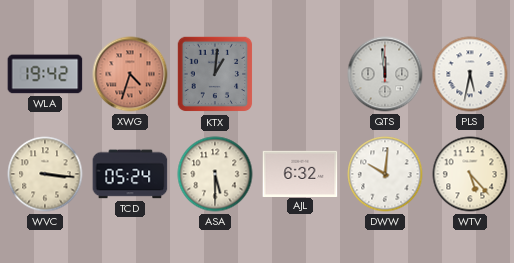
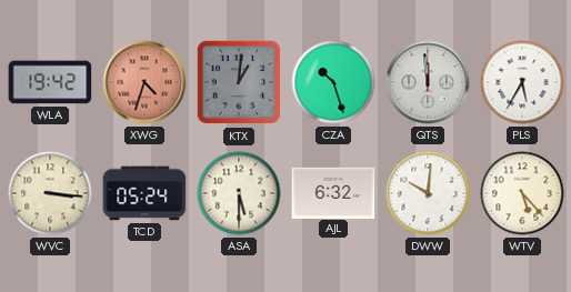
CZA: none -> 10:27
PLS: 5:32 -> 5:35
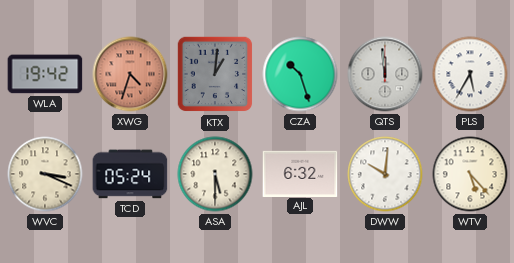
WVC: 3:16 -> 3:19
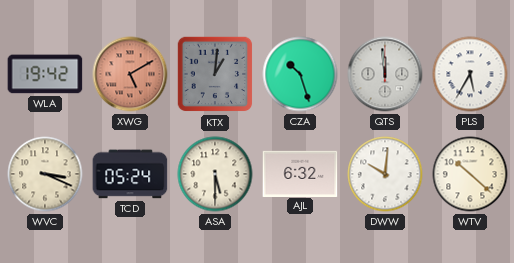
XWG: 4:33 -> 5:10
WTV: 5:23 -> 10:22
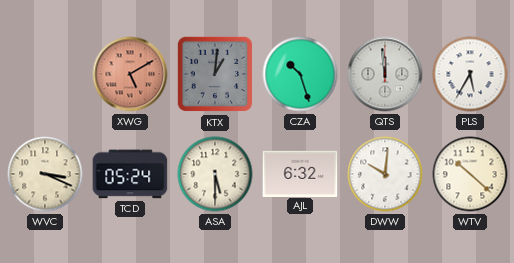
WLA: 19:42 -> none
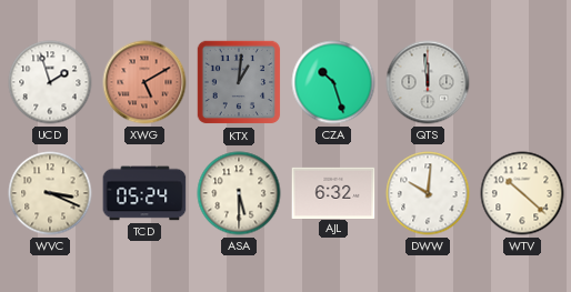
UCD: none -> 1:57
PLS: 5:35 -> none
